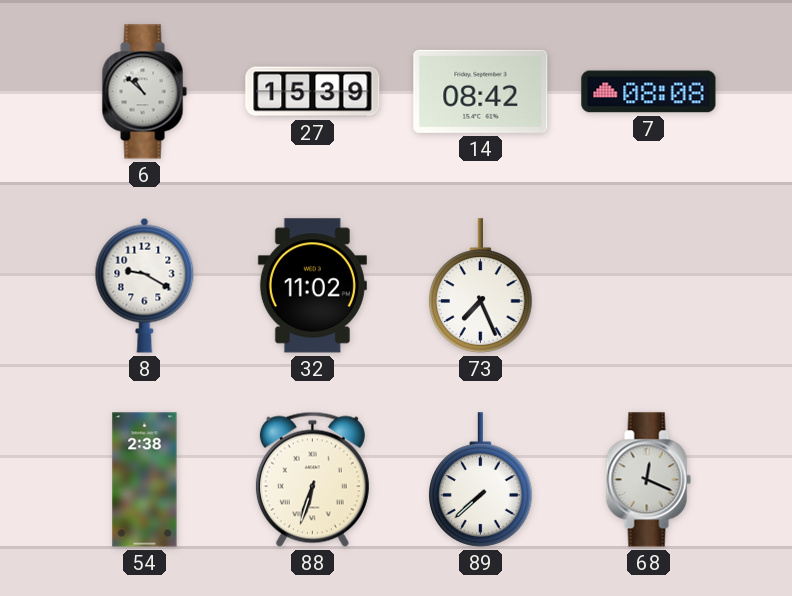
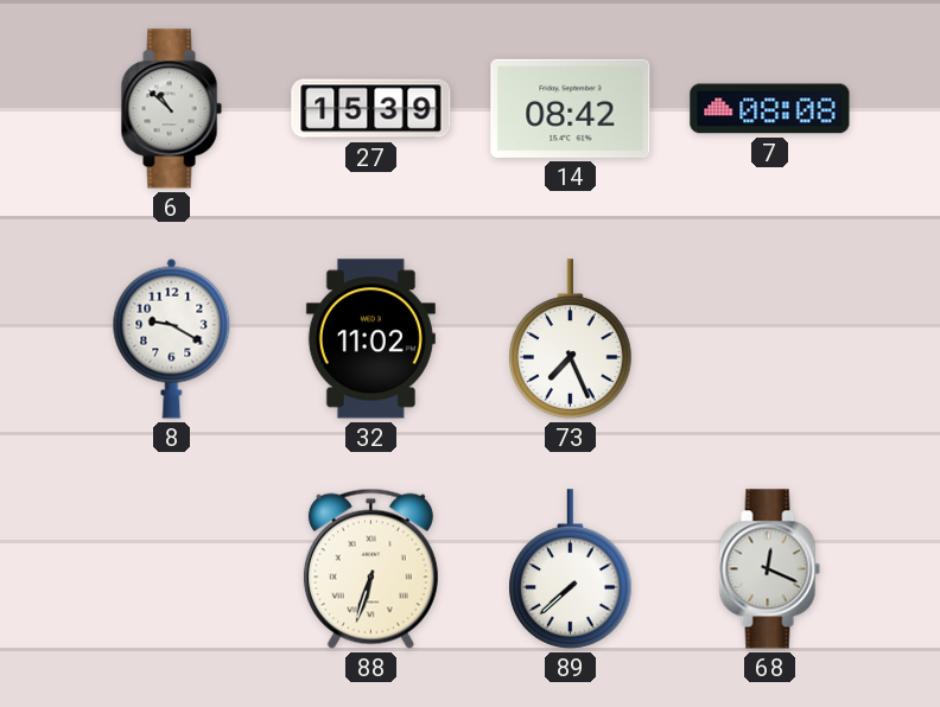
54: 2:38 -> none
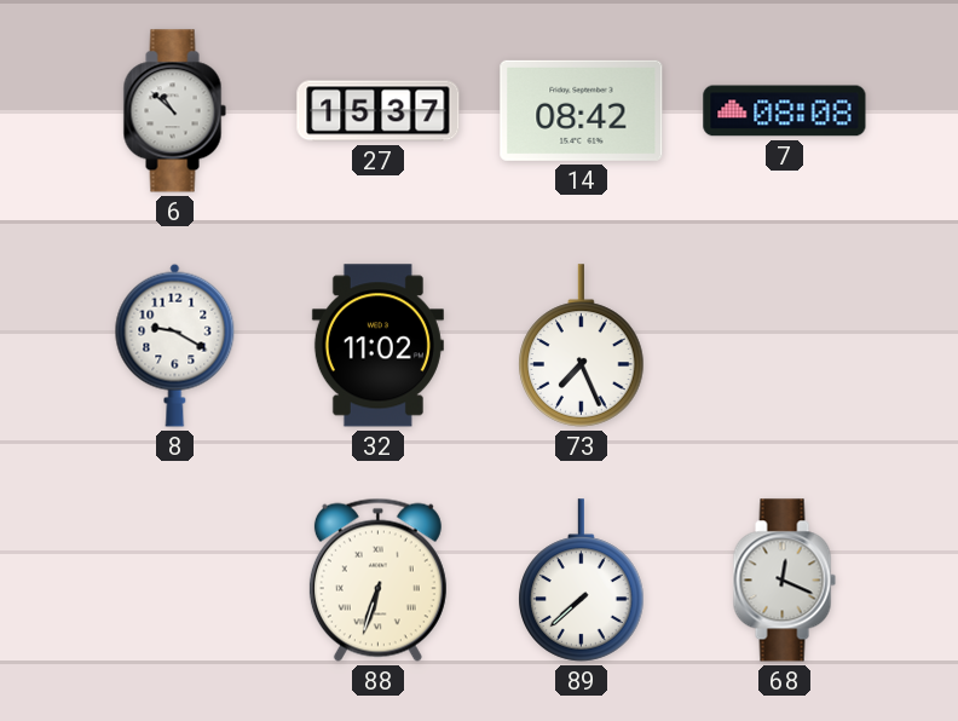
27: 15:39 -> 15:37
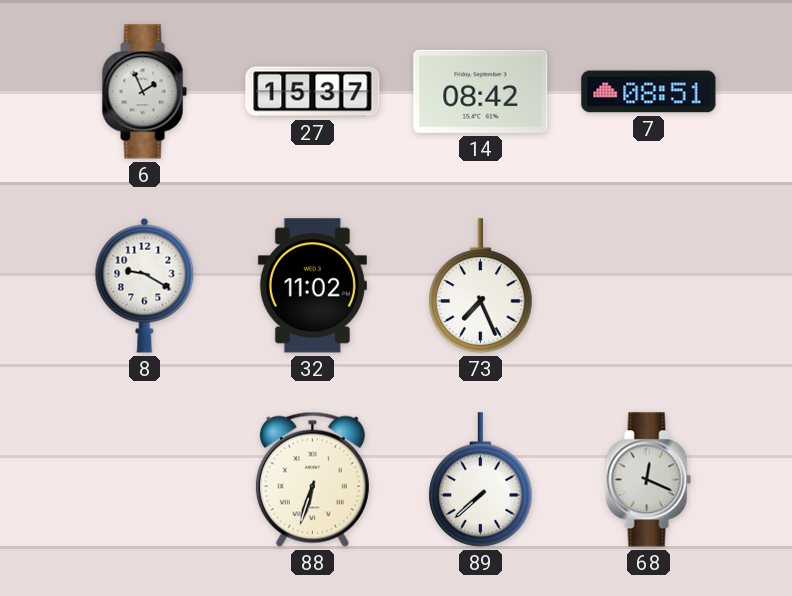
6: 10:52 -> 1:56
7: 08:08 -> 08:51
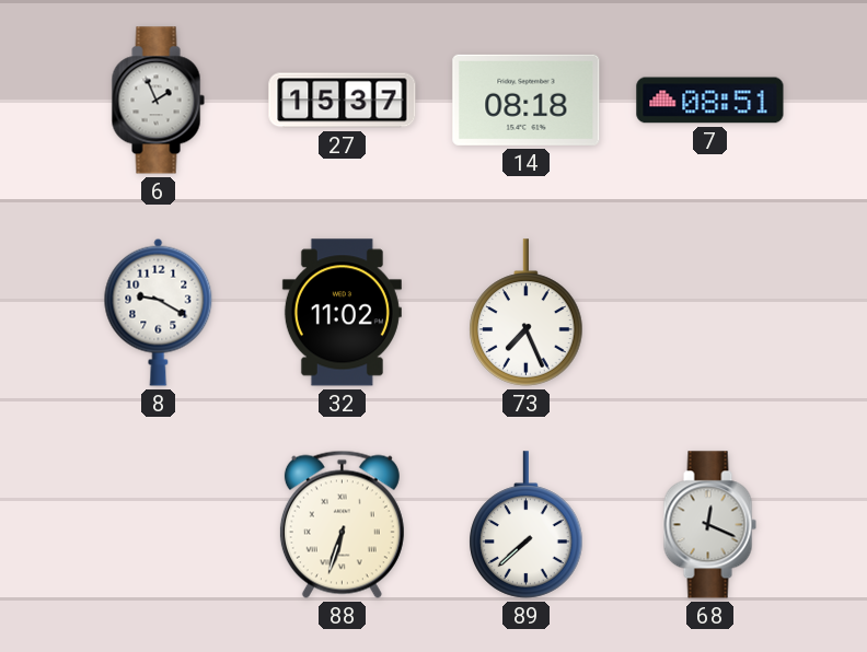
14: 08:42 -> 08:18
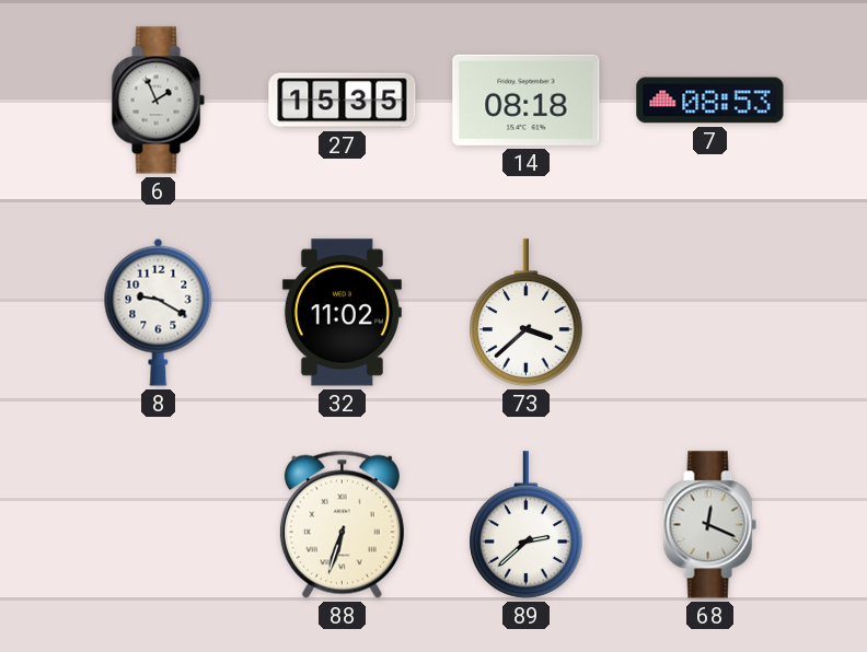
27: 15:37 -> 15:35
7: 08:51 -> 08:53
73: 7:26 -> 3:38
89: 7:38 -> 2:38
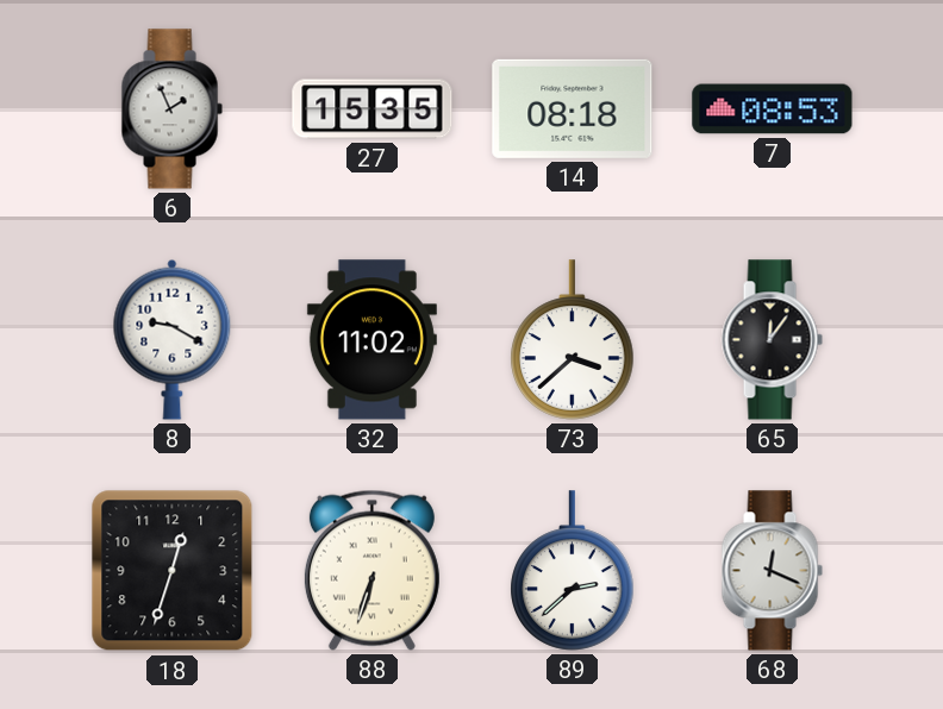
65: none -> 12:06
18: none -> 12:33
